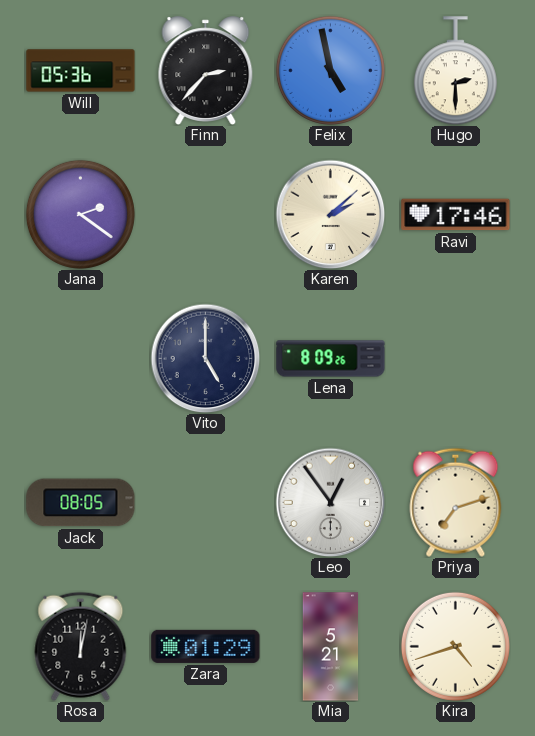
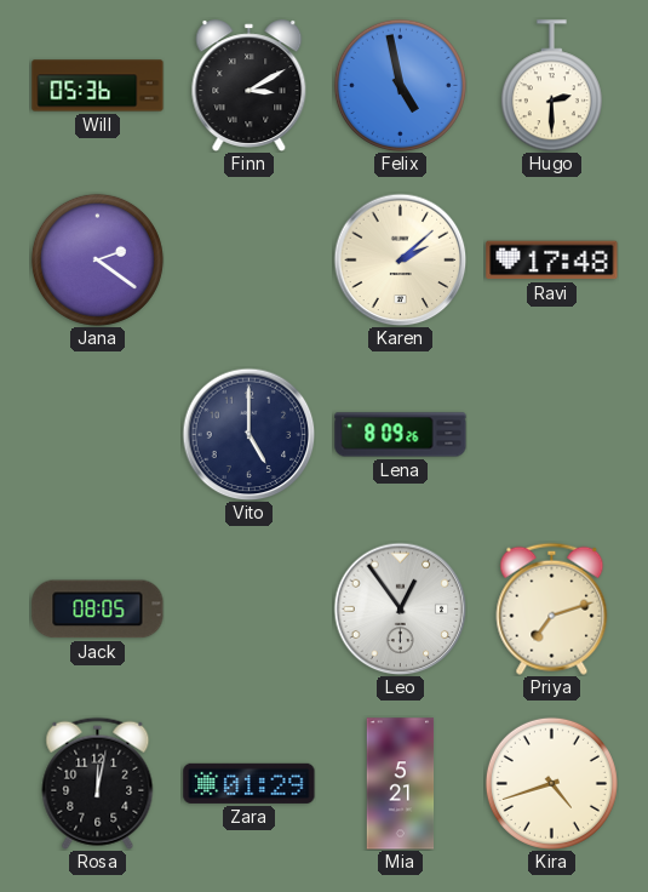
Finn: 2:37 -> 3:10
Ravi: 17:46 -> 17:48
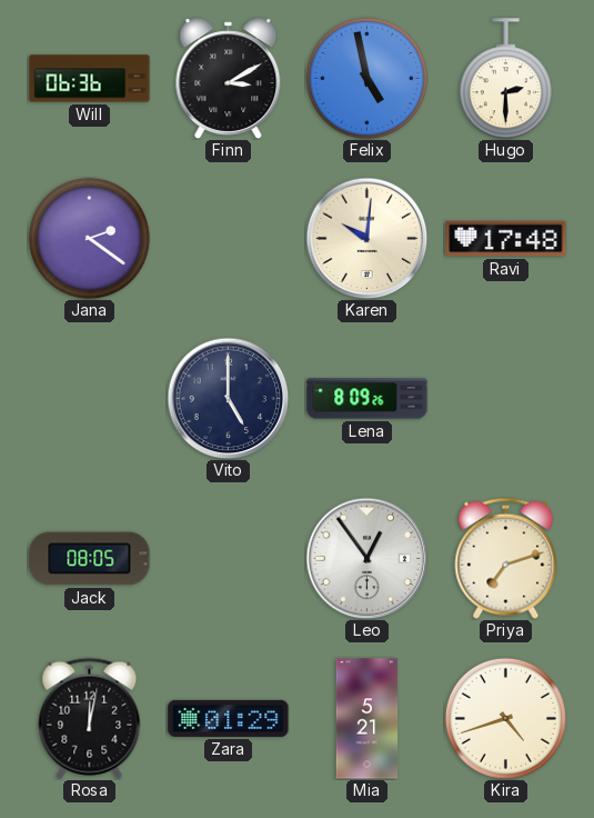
Will: 05:36 -> 06:36
Karen: 2:08 -> 10:01
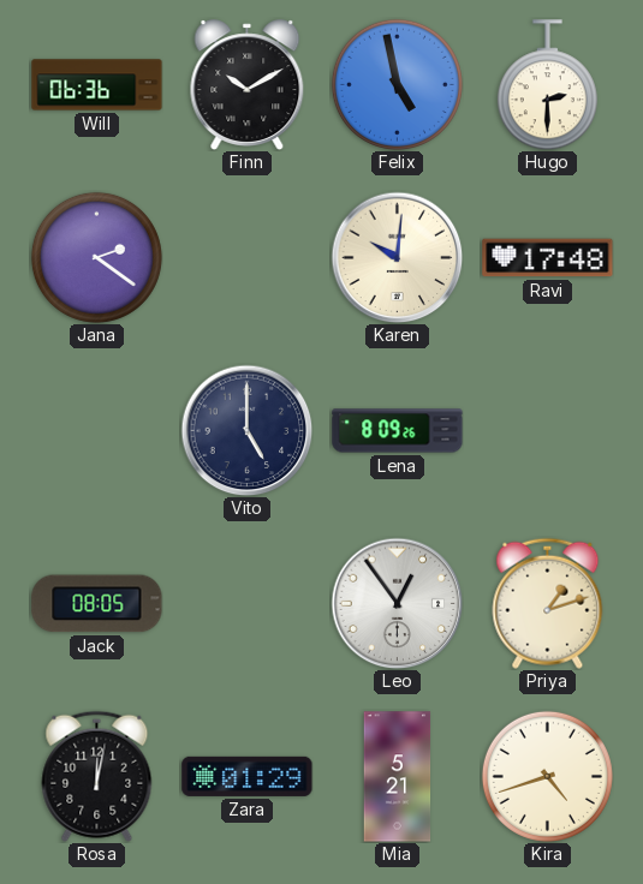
Finn: 3:10 -> 10:10
Priya: 7:12 -> 1:12
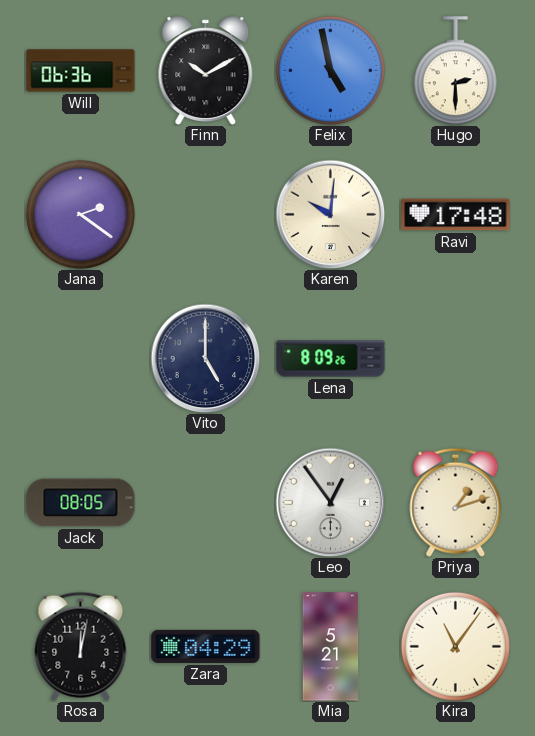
Zara: 01:29 -> 04:29
Kira: 4:42 -> 11:06
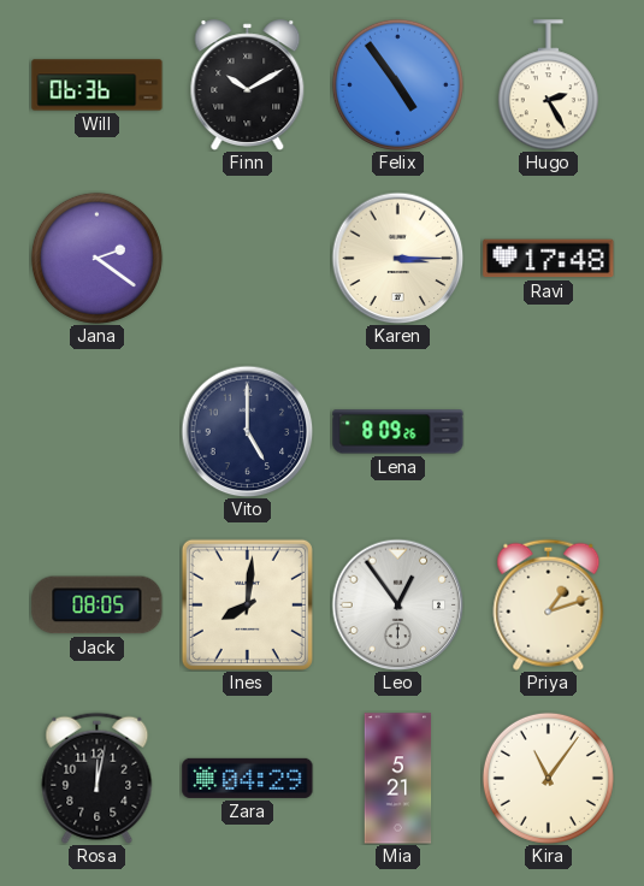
Felix: 4:58 -> 4:54
Hugo: 2:30 -> 2:25
Karen: 10:01 -> 3:15
Ines: none -> 8:01
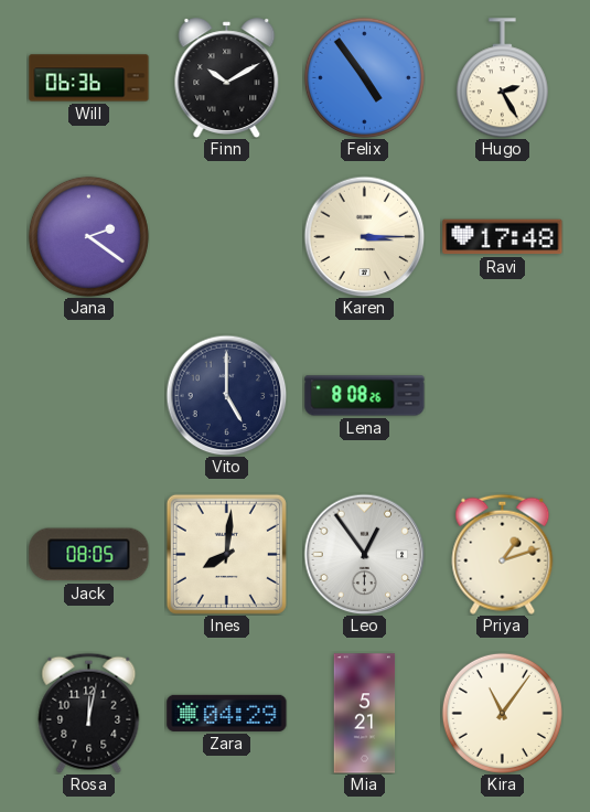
Lena: 8:09 -> 8:08
